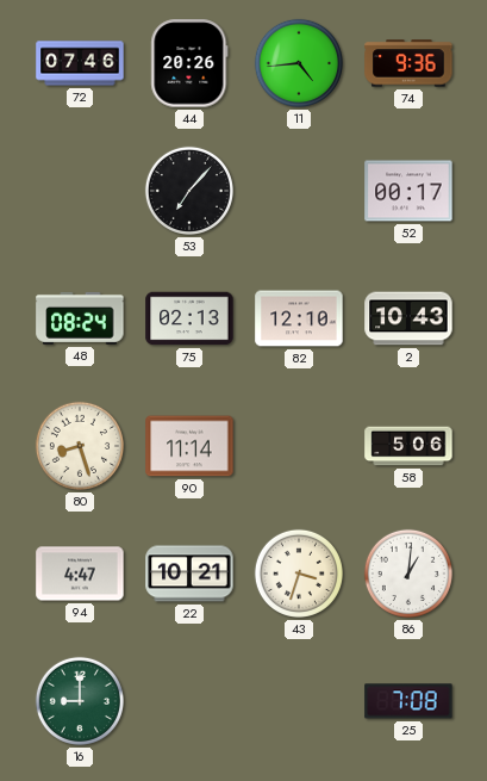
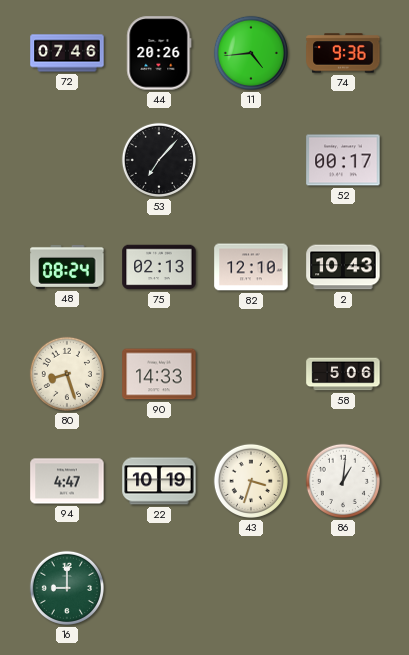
90: 11:14 -> 14:33
22: 10:21 -> 10:19
25: 7:08 -> none
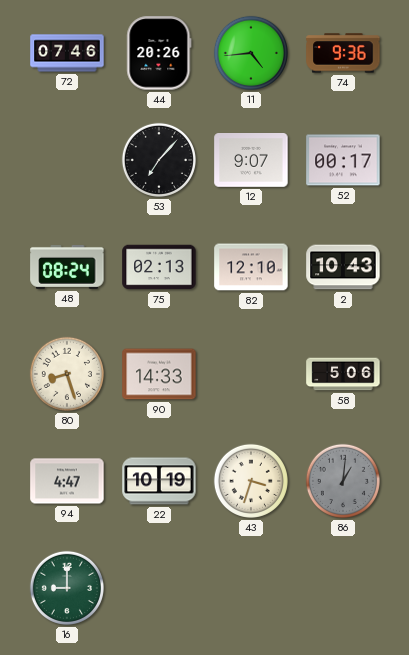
12: none -> 9:07
86 dial: white -> grey
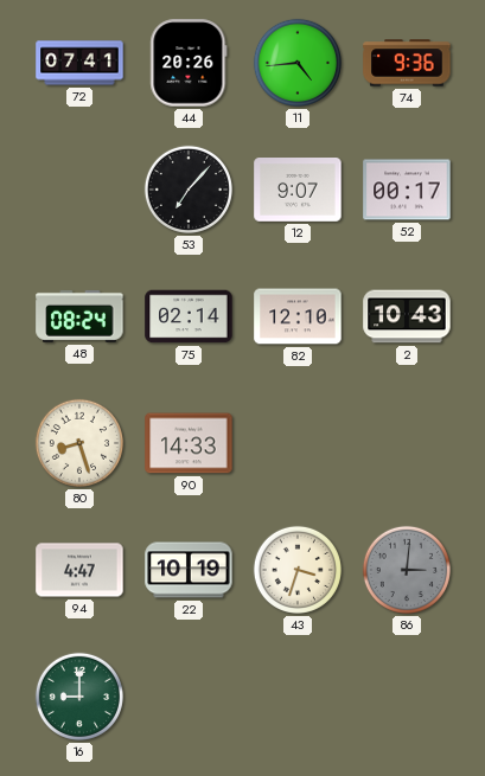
72: 07:46 -> 07:41
75: 02:13 -> 02:14
58: 5:06 -> none
86: 1:01 -> 3:01
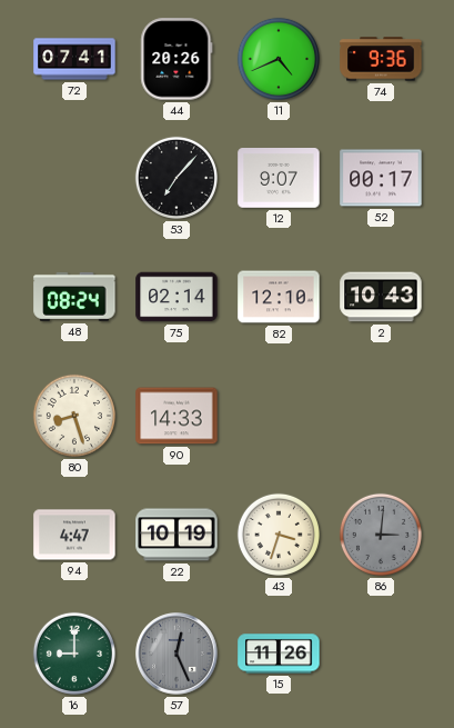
11: 4:44 -> 4:41
57: none -> 12:26
15: none -> 11:26
